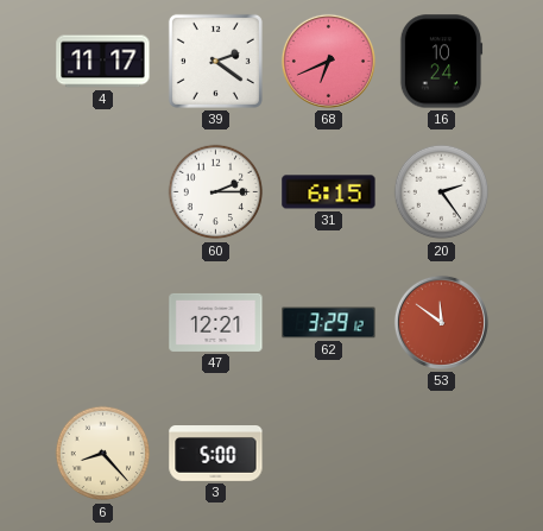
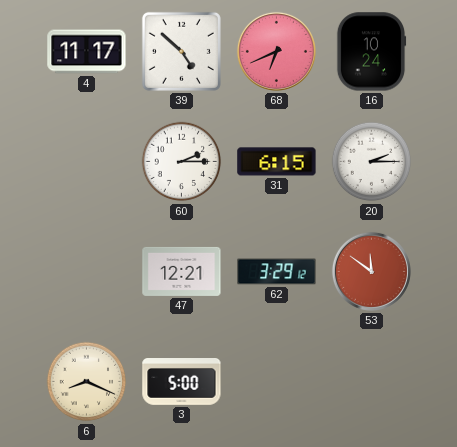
39: 2:21 -> 4:52
20: 2:24 -> 2:15
6: 8:23 -> 8:19
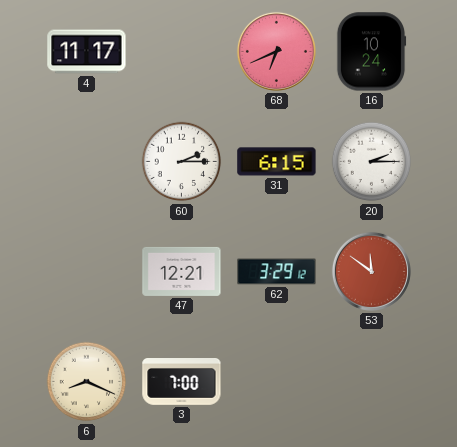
39: 4:52 -> none
3: 5:00 -> 7:00
